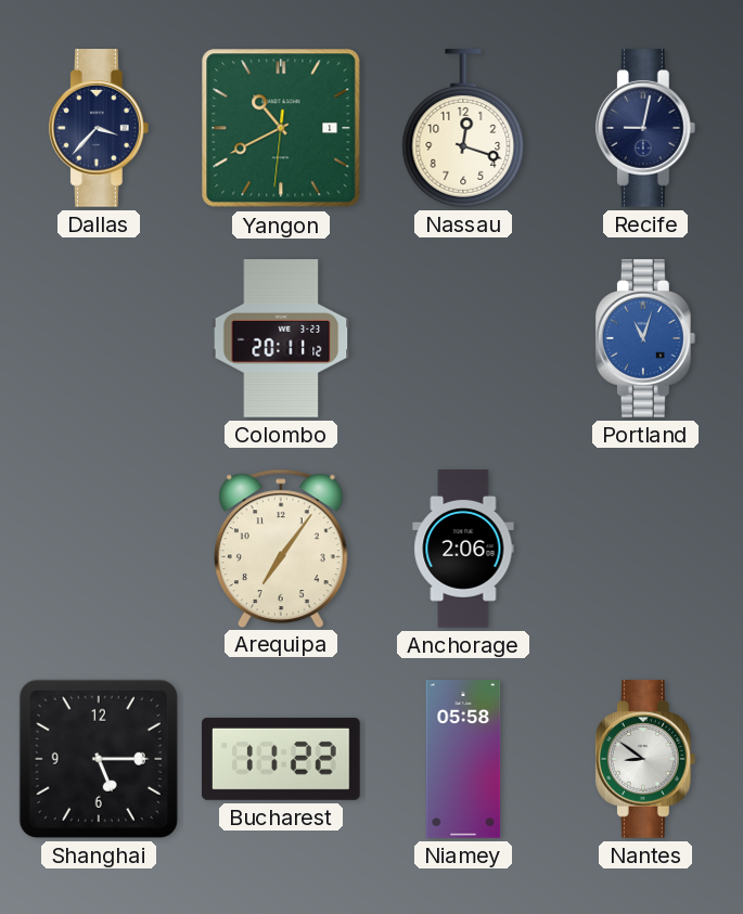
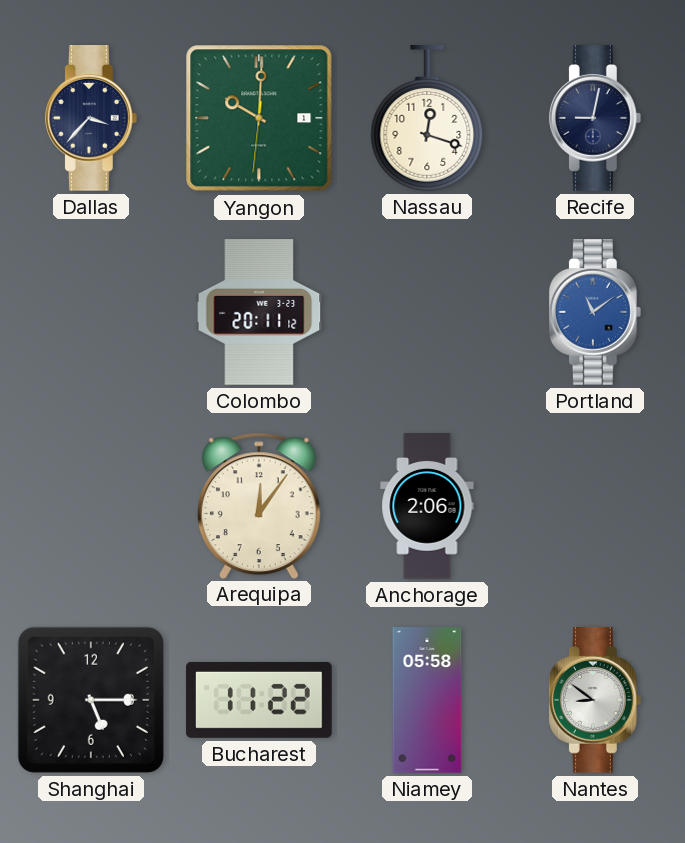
Yangon: 10:40 -> 10:00
Portland: 11:03 -> 11:09
Arequipa: 7:06 -> 12:06
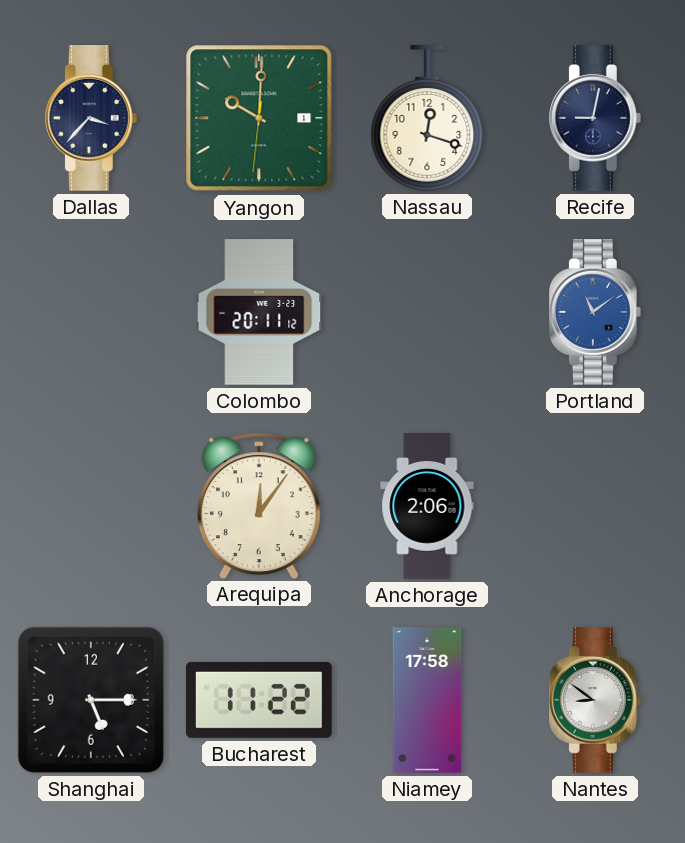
Niamey: 05:58 -> 17:58
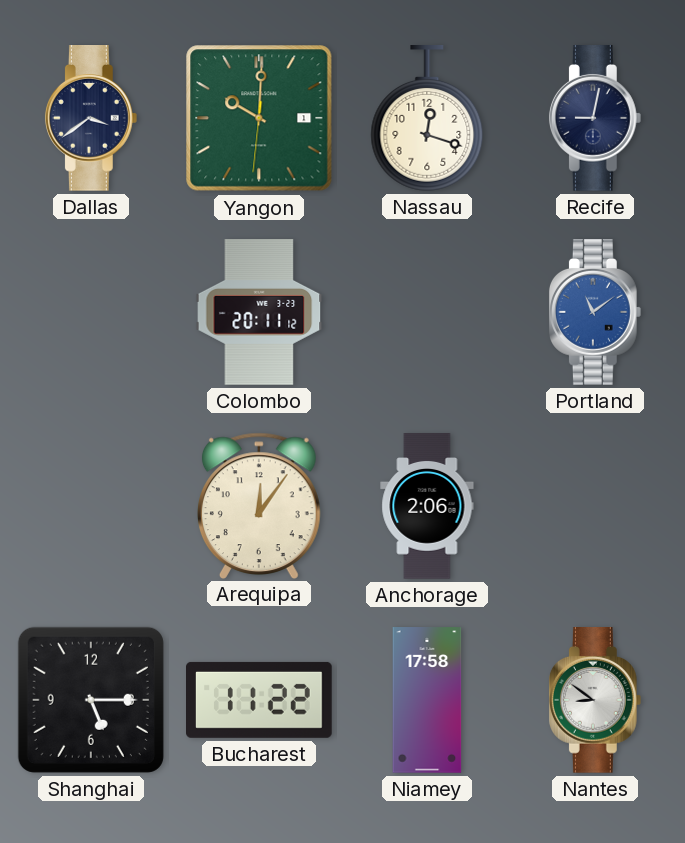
Dallas: 3:37 -> 3:39
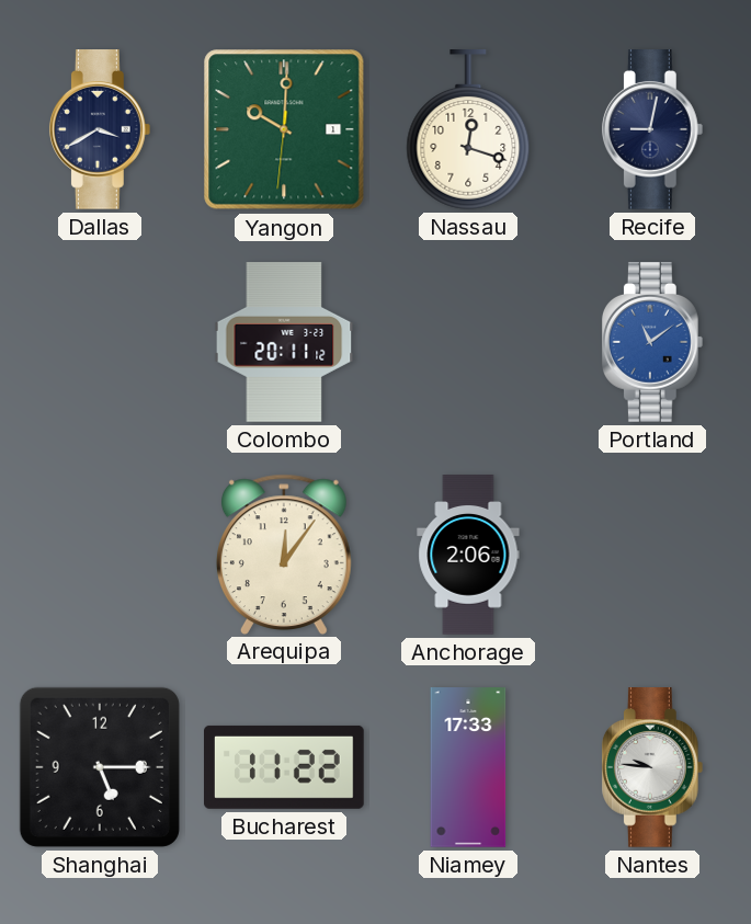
Dallas: 3:39 -> 3:40
Niamey: 17:58 -> 17:33
Nantes: 8:51 -> 9:46
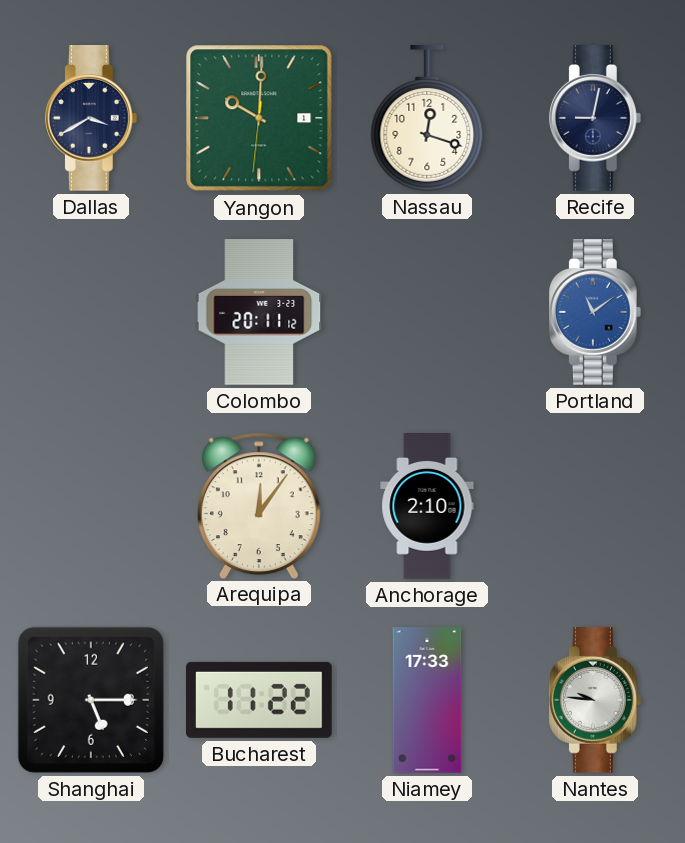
Anchorage: 2:06 -> 2:10
